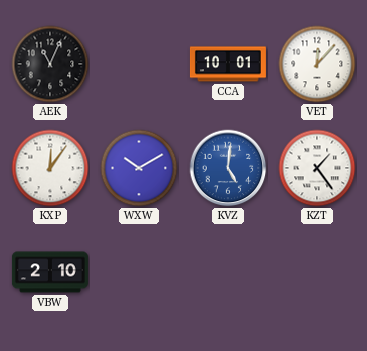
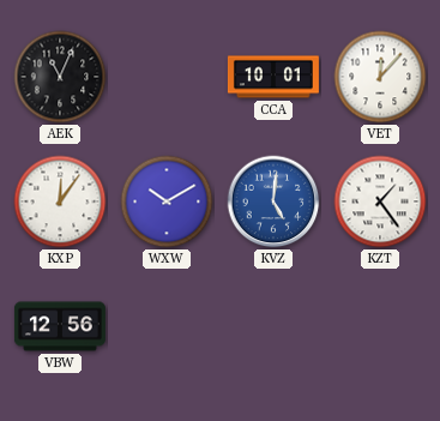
VBW: 2:10 -> 12:56
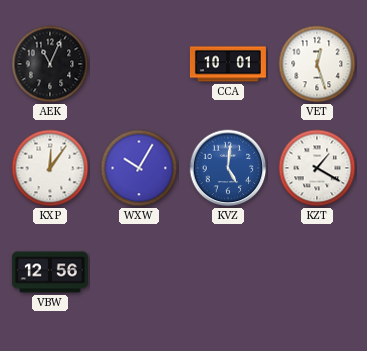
VET: 12:07 -> 12:27
WXW: 10:10 -> 10:05
KZT: 1:24 -> 1:20
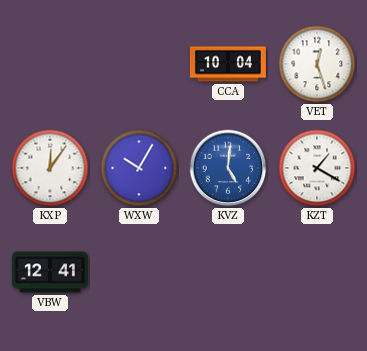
AEK: 11:04 -> none
CCA: 10:01 -> 10:04
VBW: 12:56 -> 12:41
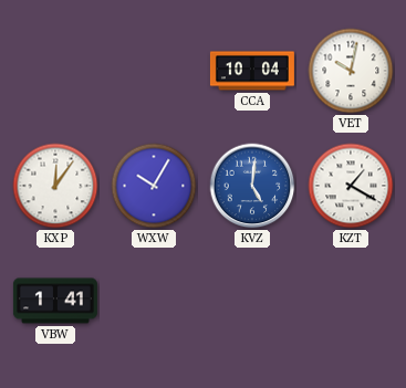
VET: 12:27 -> 10:02
VBW: 12:41 -> 1:41
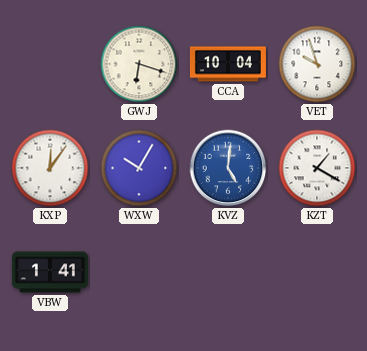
GWJ: none -> 6:18
VET: 10:02 -> 9:57
